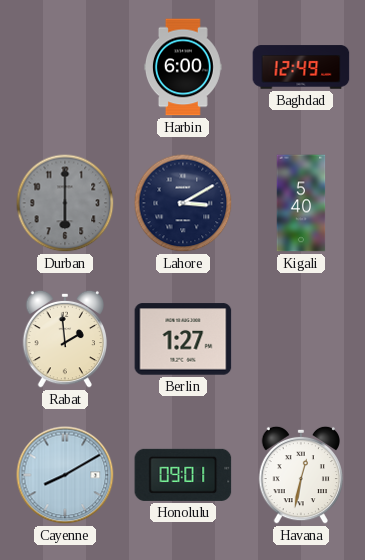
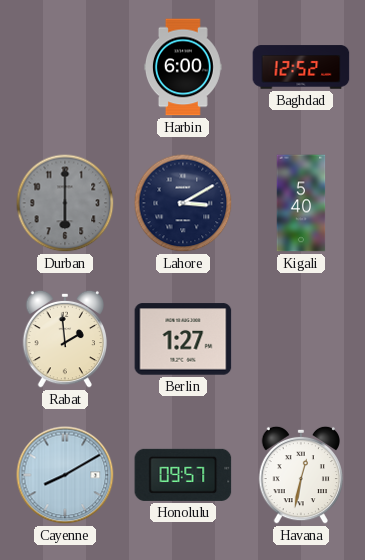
Baghdad: 12:49 -> 12:52
Honolulu: 09:01 -> 09:57
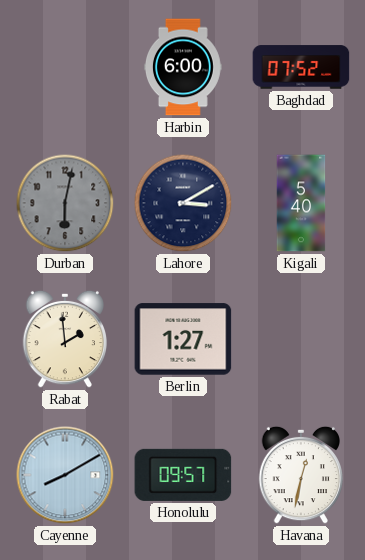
Baghdad: 12:52 -> 07:52
Durban: 6:00 -> 6:02
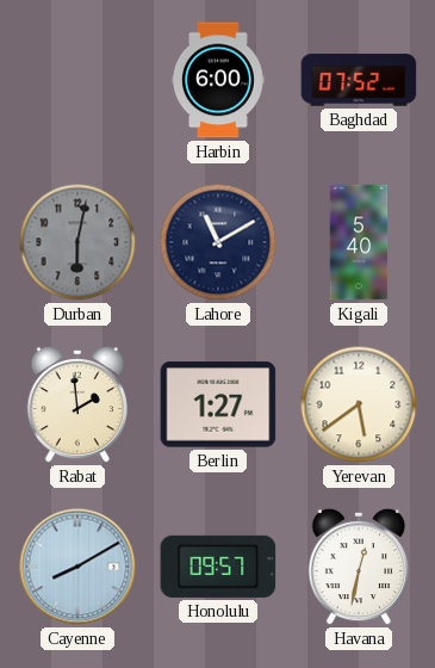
Lahore: 3:10 -> 11:10
Yerevan: none -> 5:39
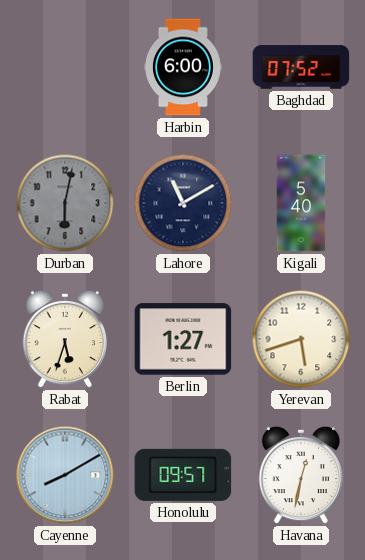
Rabat: 1:59 -> 5:33
Yerevan: 5:39 -> 5:42
